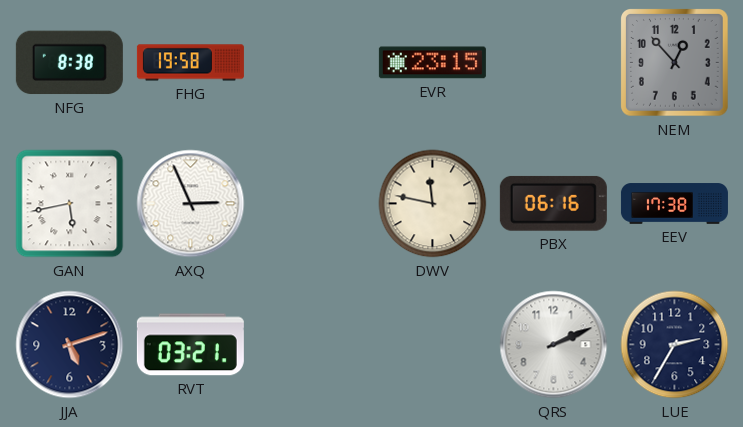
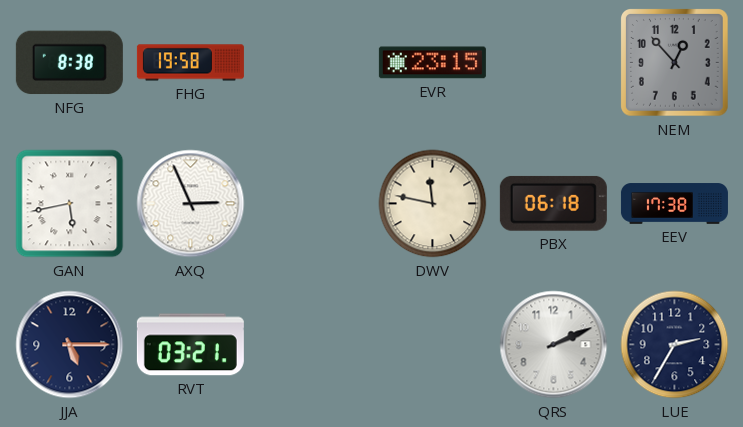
PBX: 06:16 -> 06:18
JJA: 5:12 -> 5:15
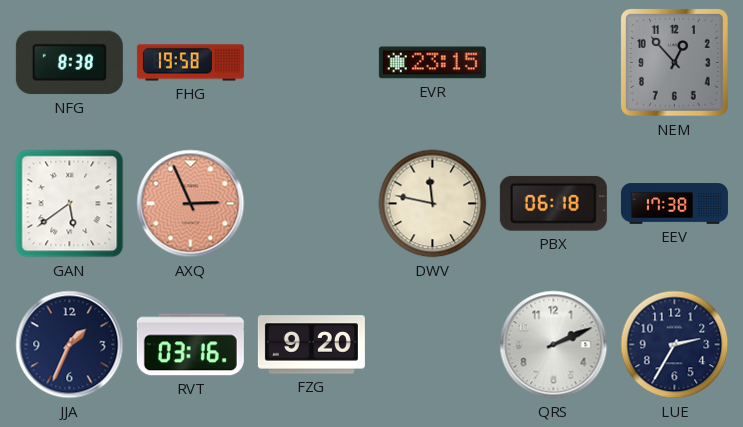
GAN: 5:43 -> 5:39
AXQ dial: white -> salmon
JJA: 5:15 -> 1:34
RVT: 03:21 -> 03:16
FZG: none -> 9:20
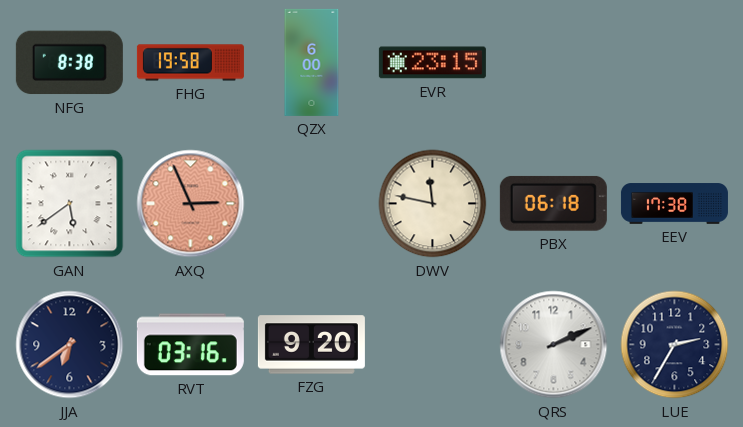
QZX: none -> 6:00
NEM: 12:53 -> none
JJA: 1:34 -> 6:39
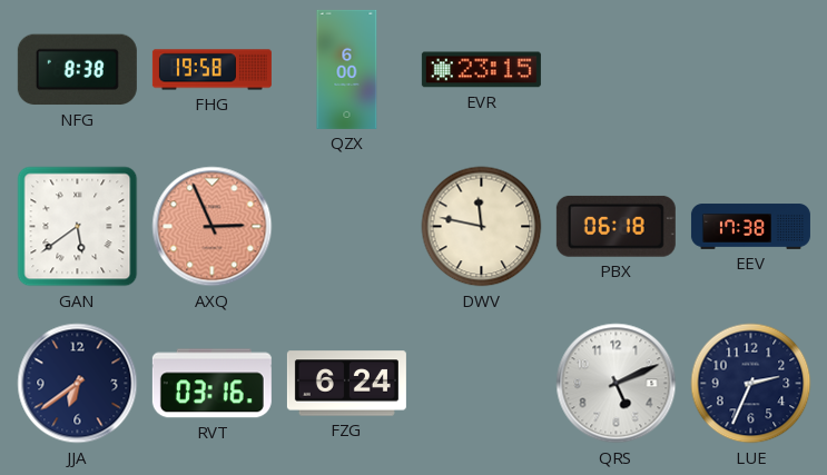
FZG: 9:20 -> 6:24
QRS: 2:11 -> 5:11
LUE: 2:35 -> 2:34
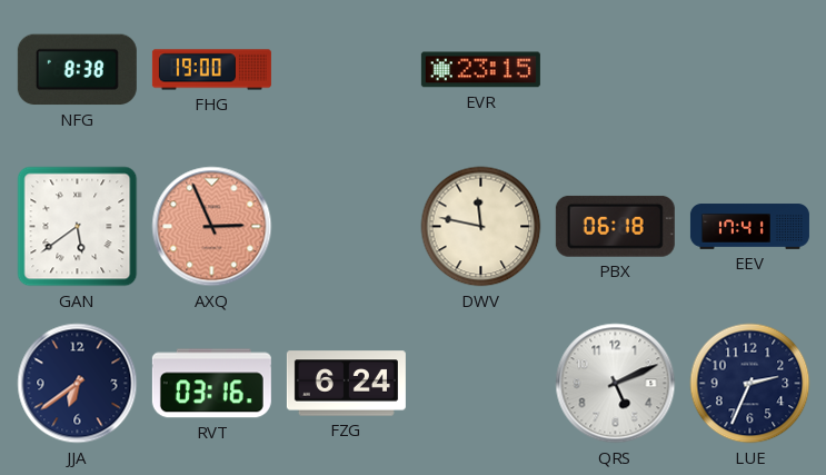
FHG: 19:58 -> 19:00
QZX: 6:00 -> none
EEV: 17:38 -> 17:41
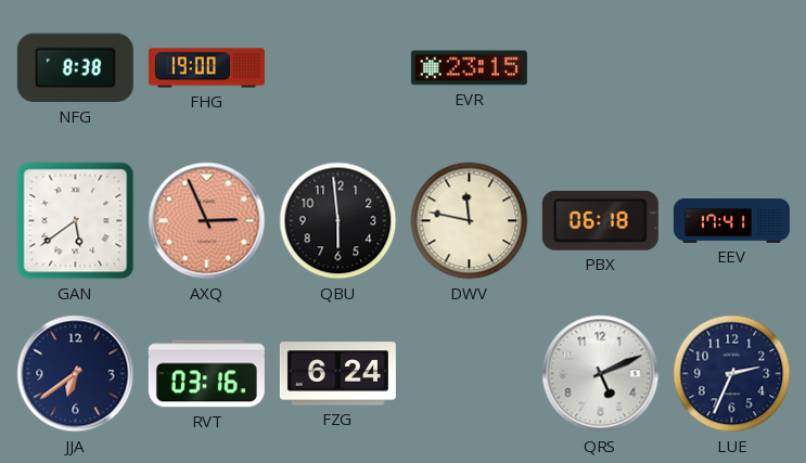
QBU: none -> 5:59
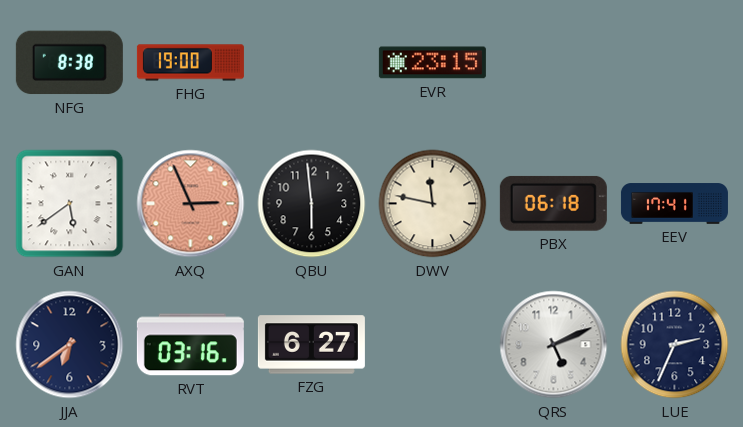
FZG: 6:24 -> 6:27
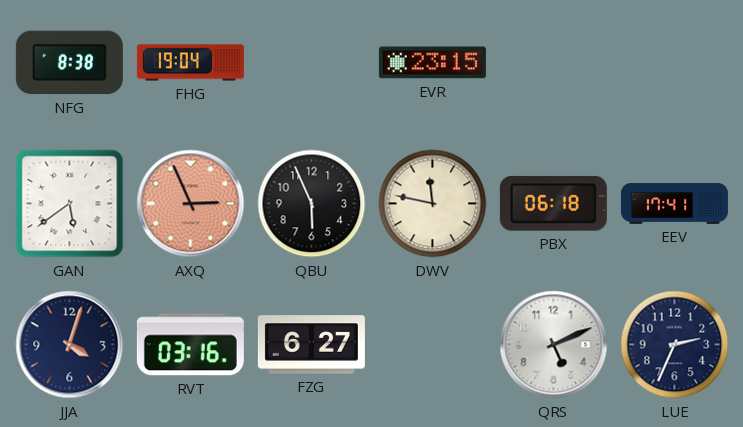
FHG: 19:00 -> 19:04
QBU: 5:59 -> 5:56
JJA: 6:39 -> 4:03
